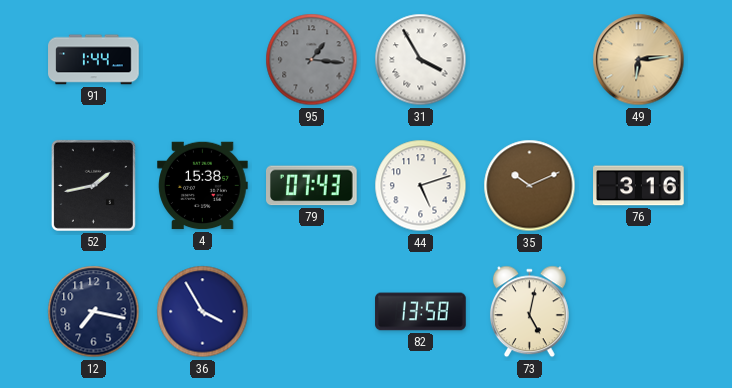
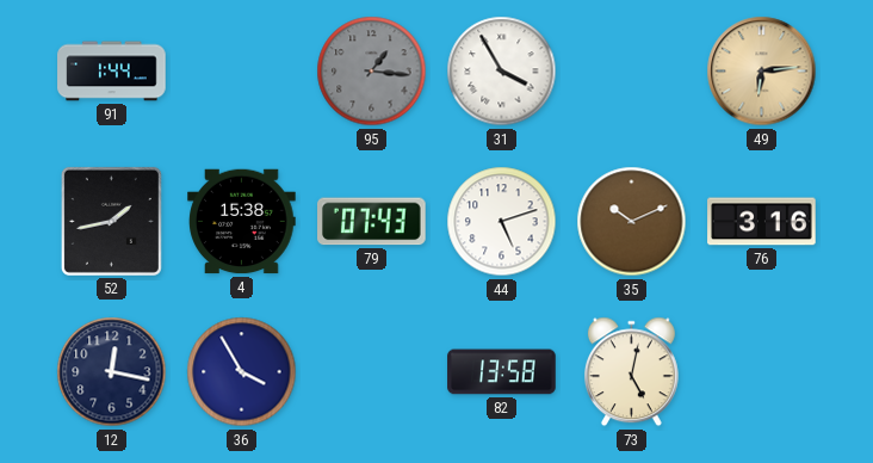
12: 7:17 -> 12:17
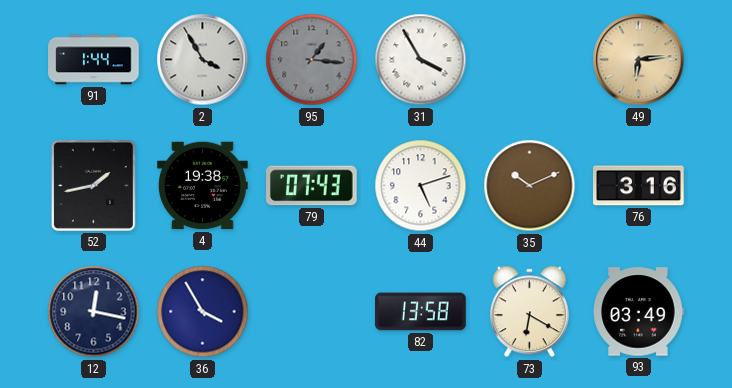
2: none -> 3:55
4: 15:38 -> 19:38
73: 5:02 -> 6:20
93: none -> 03:49
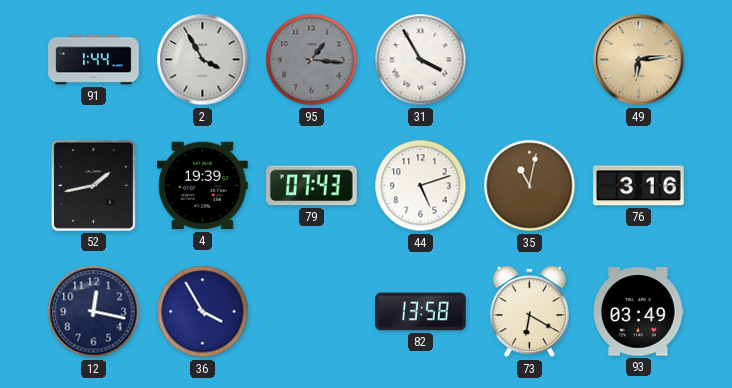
4: 19:38 -> 19:39
35: 10:11 -> 11:02
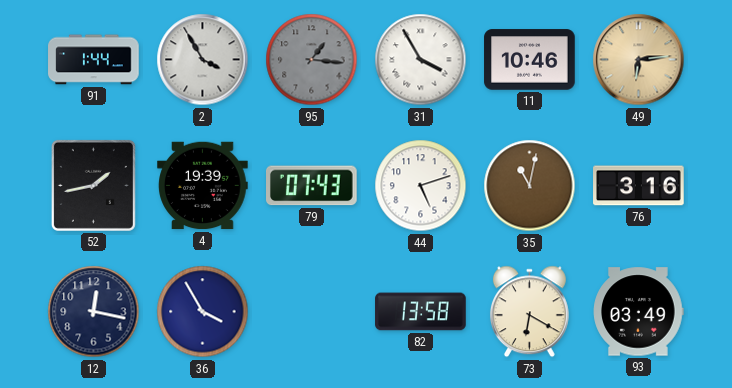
11: none -> 10:46
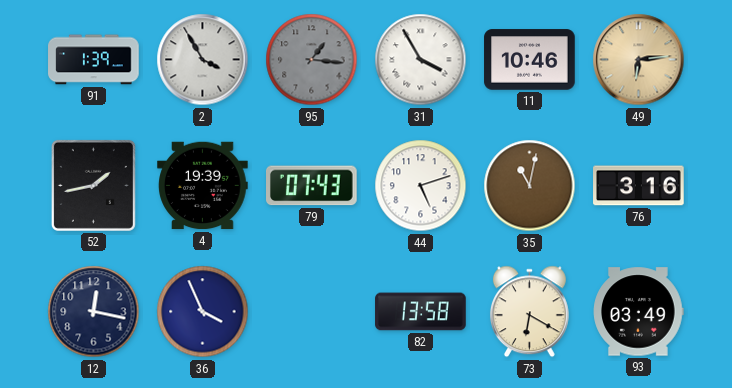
91: 1:44 -> 1:39
36: 3:55 -> 3:56
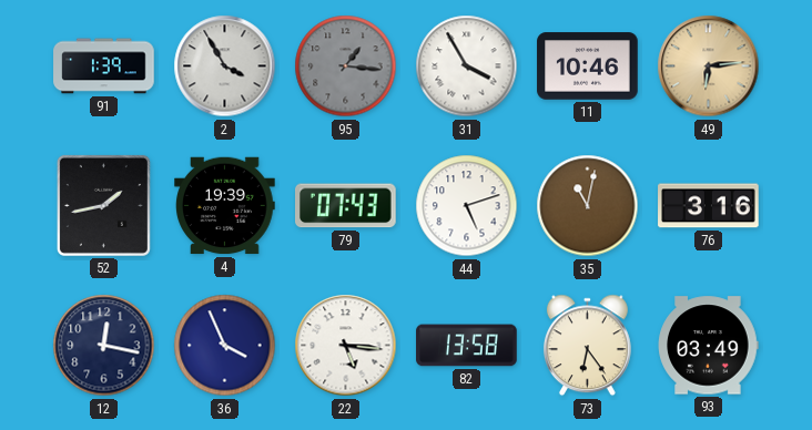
22: none -> 5:16
73: 6:20 -> 6:24
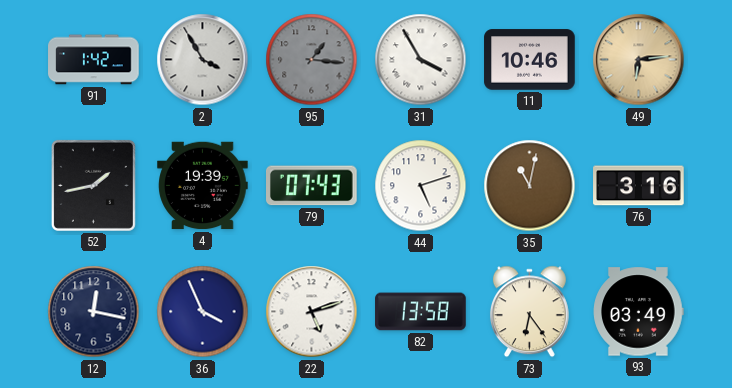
91: 1:39 -> 1:42
22: 5:16 -> 5:12
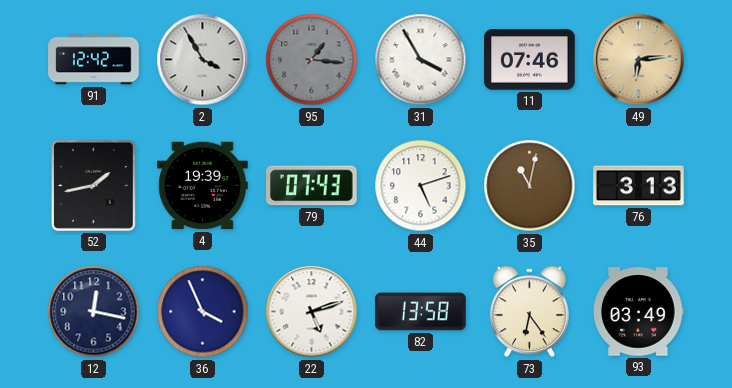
91: 1:42 -> 12:42
11: 10:46 -> 07:46
76: 3:16 -> 3:13
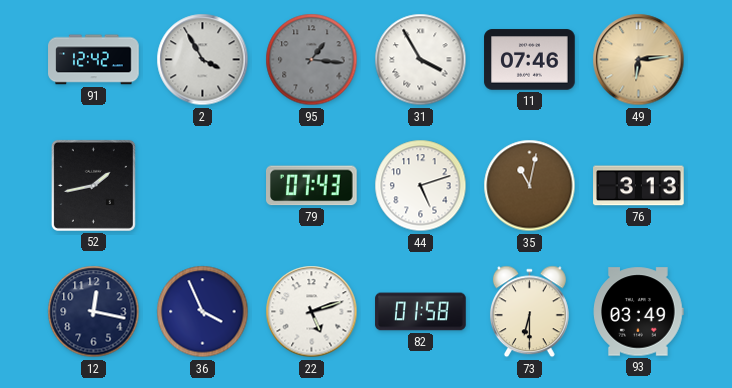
4: 19:39 -> none
82: 13:58 -> 01:58
73: 6:24 -> 6:30
